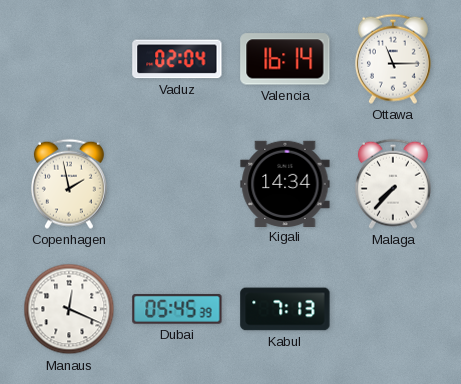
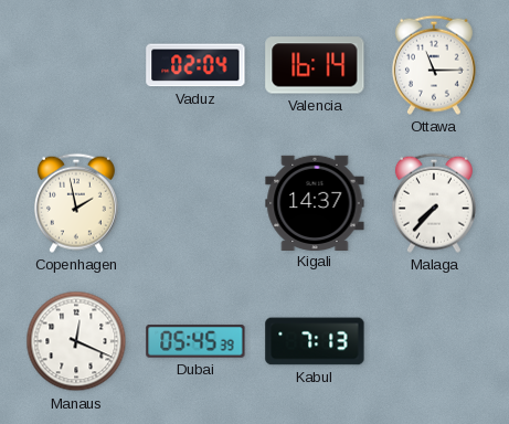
Kigali: 14:34 -> 14:37
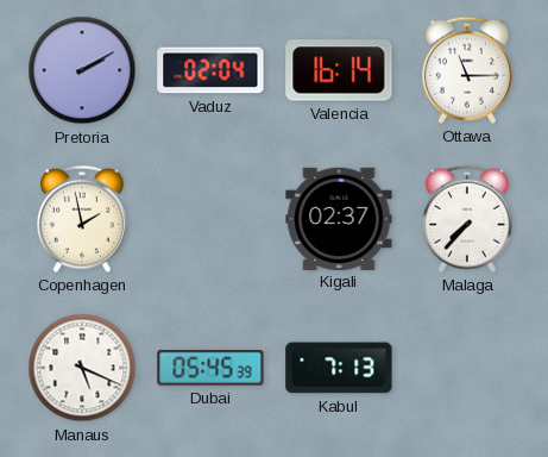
Pretoria: none -> 2:10
Kigali: 14:37 -> 02:37
Manaus: 12:19 -> 5:19
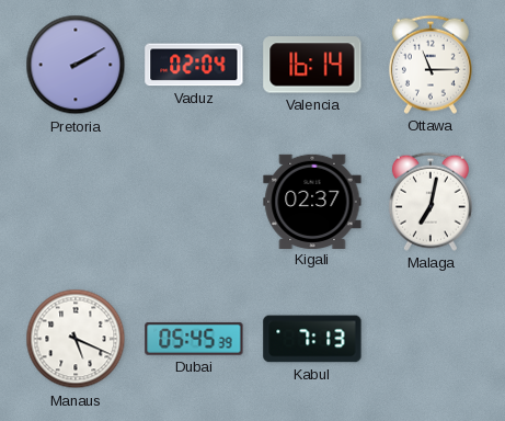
Copenhagen: 1:58 -> none
Malaga: 7:37 -> 7:02
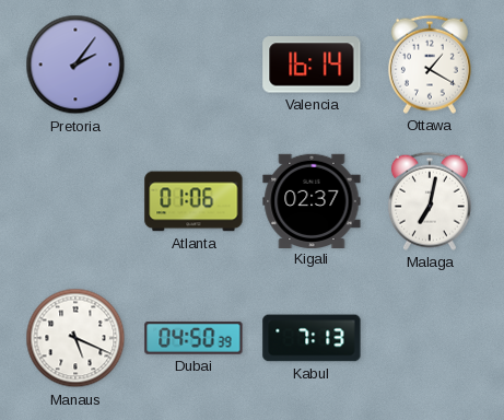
Pretoria: 2:10 -> 2:06
Vaduz: 02:04 -> none
Ottawa: 11:15 -> 1:20
Atlanta: none -> 01:06
Dubai: 05:45 -> 04:50
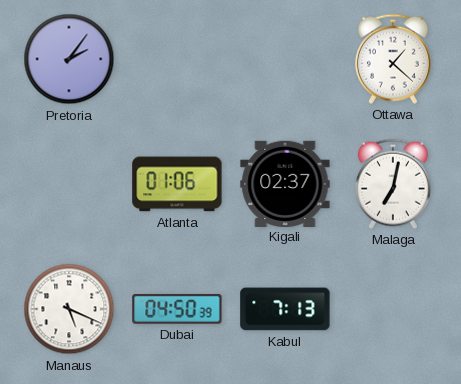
Valencia: 16:14 -> none
Ottawa: 1:20 -> 1:22
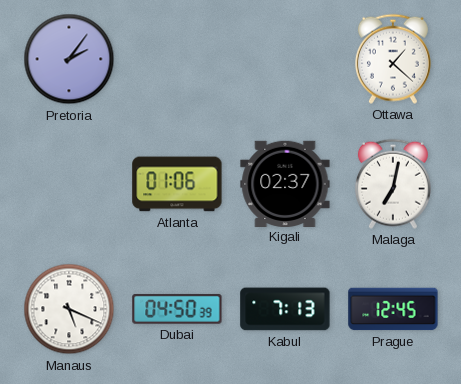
Prague: none -> 12:45
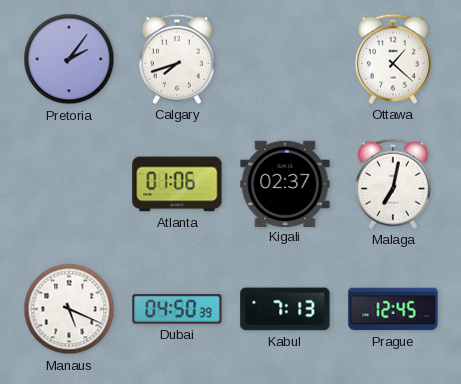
Calgary: none -> 7:42
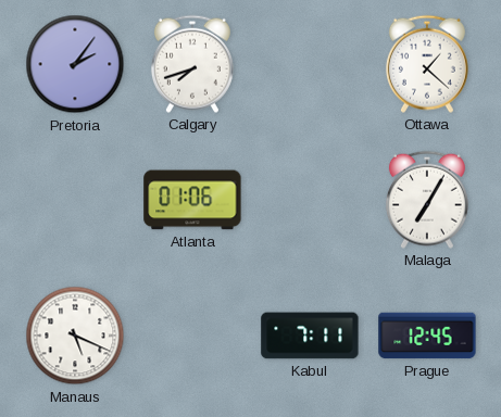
Kigali: 02:37 -> none
Malaga: 7:02 -> 7:05
Dubai: 04:50 -> none
Kabul: 7:13 -> 7:11
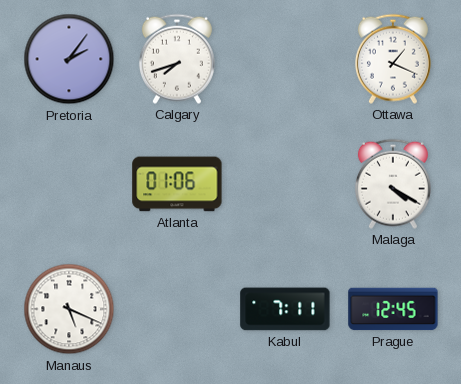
Ottawa: 1:22 -> 1:19
Malaga: 7:05 -> 4:20
